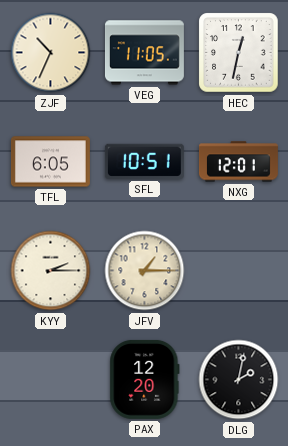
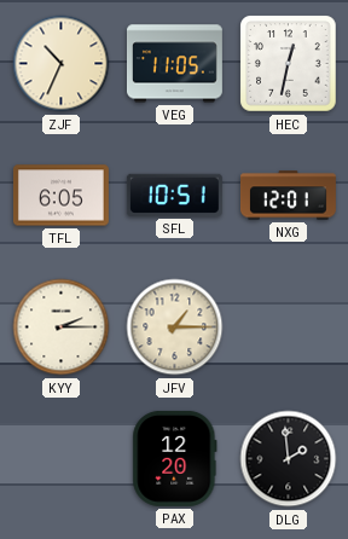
DLG: 2:02 -> 1:59
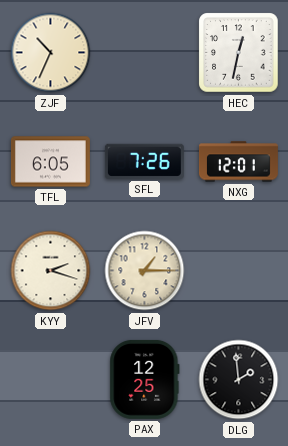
VEG: 11:05 -> none
SFL: 10:51 -> 7:26
KYY: 2:15 -> 2:18
PAX: 12:20 -> 12:25
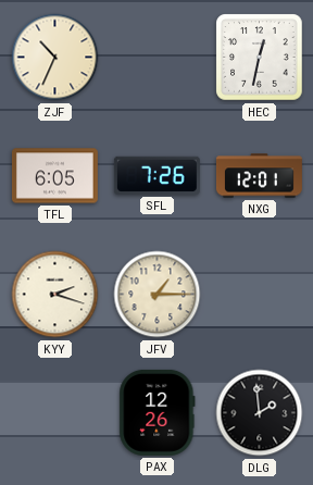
PAX: 12:25 -> 12:26
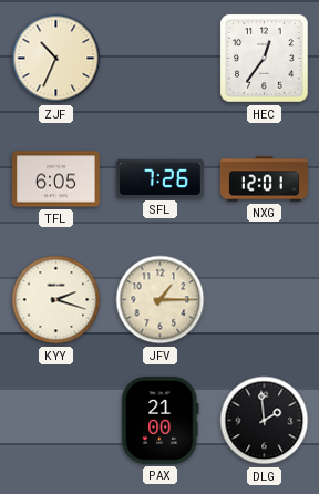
HEC: 12:32 -> 12:36
PAX: 12:26 -> 21:00
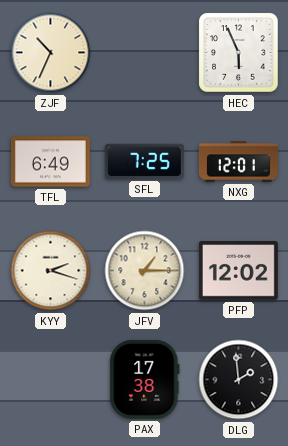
HEC: 12:36 -> 5:56
TFL: 6:05 -> 6:49
SFL: 7:26 -> 7:25
PFP: none -> 12:02
PAX: 21:00 -> 17:38
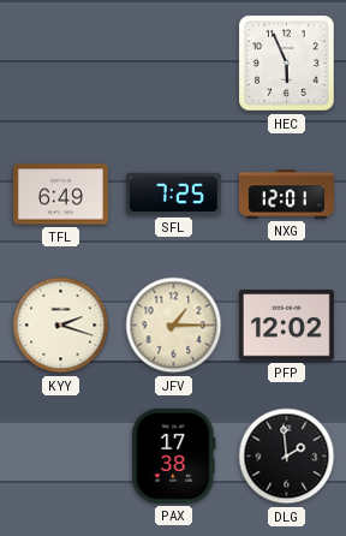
ZJF: 10:34 -> none
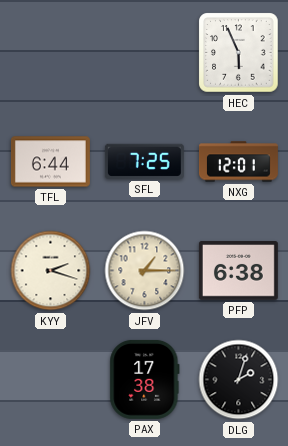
TFL: 6:49 -> 6:44
PFP: 12:02 -> 6:38
DLG: 1:59 -> 2:03
